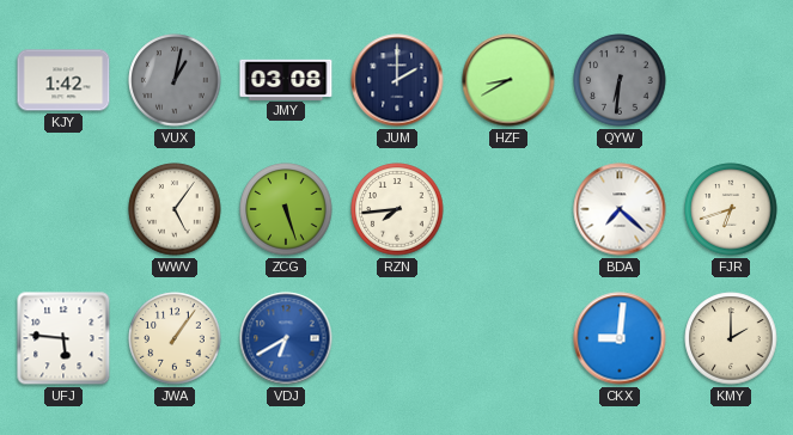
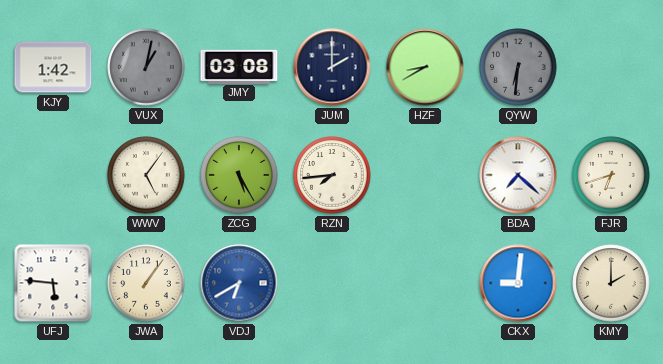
ZCG: 5:27 -> 5:25
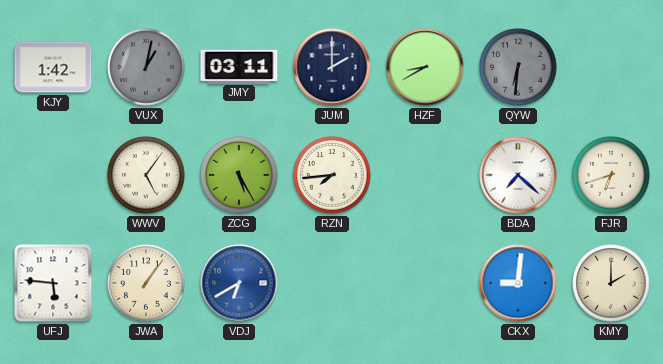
JMY: 03:08 -> 03:11
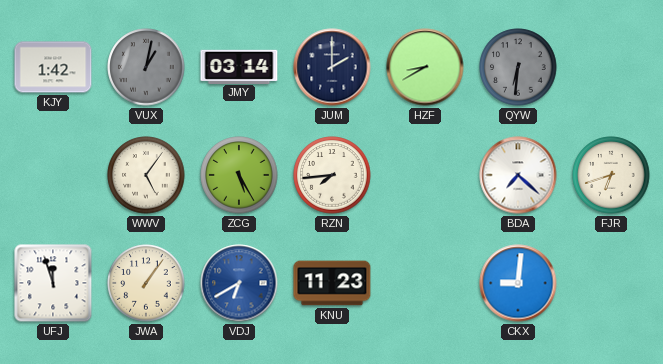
JMY: 03:11 -> 03:14
UFJ: 5:46 -> 11:57
KNU: none -> 11:23
KMY: 2:00 -> none
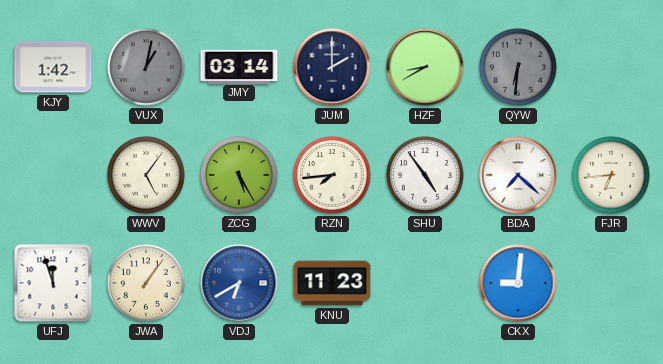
SHU: none -> 4:54
FJR: 6:42 -> 6:44
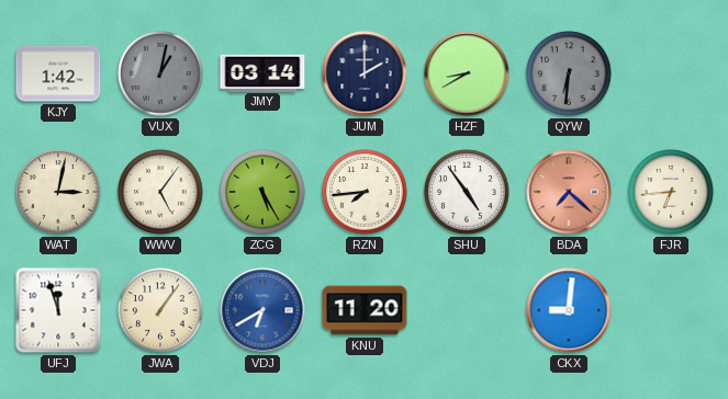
WAT: none -> 3:02
BDA dial: white -> salmon
KNU: 11:23 -> 11:20
